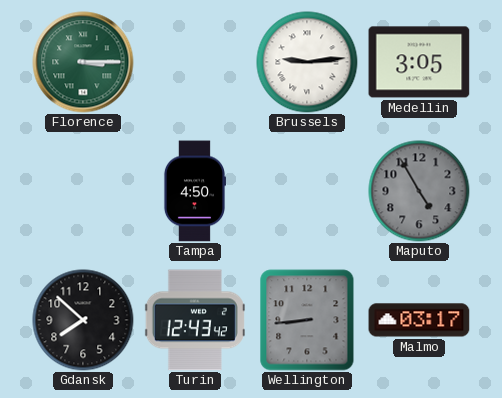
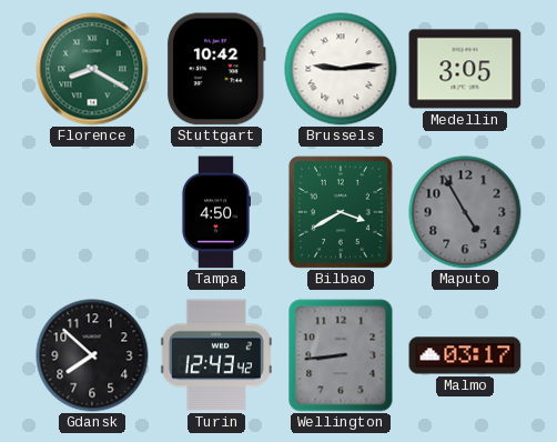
Florence: 3:15 -> 8:20
Stuttgart: none -> 10:42
Bilbao: none -> 3:40
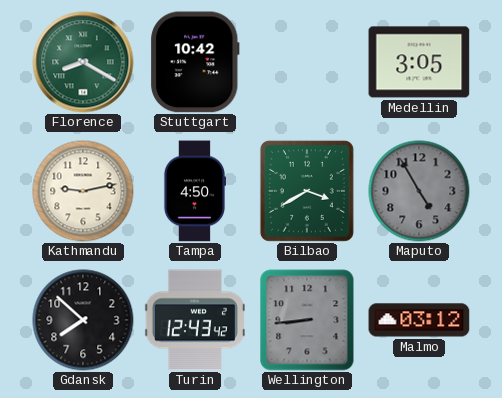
Brussels: 9:14 -> none
Kathmandu: none -> 9:13
Malmo: 03:17 -> 03:12
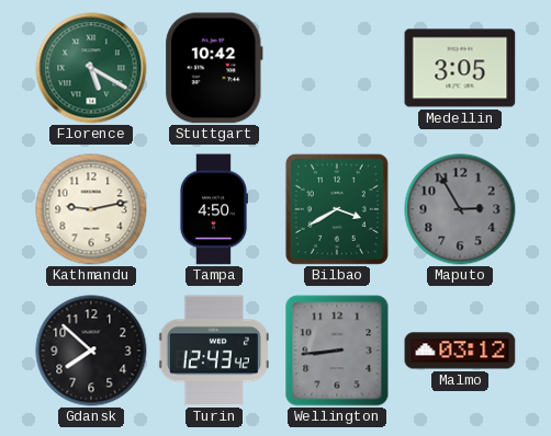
Florence: 8:20 -> 5:20
Maputo: 4:55 -> 2:55
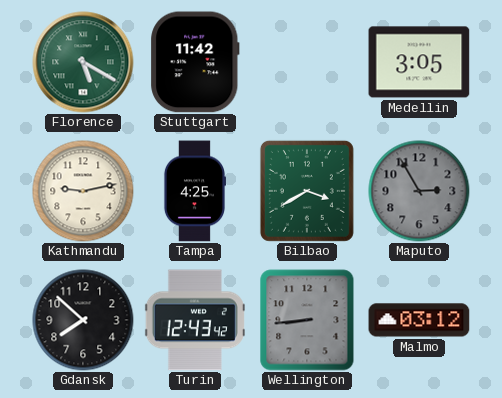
Stuttgart: 10:42 -> 11:42
Tampa: 4:50 -> 4:25
